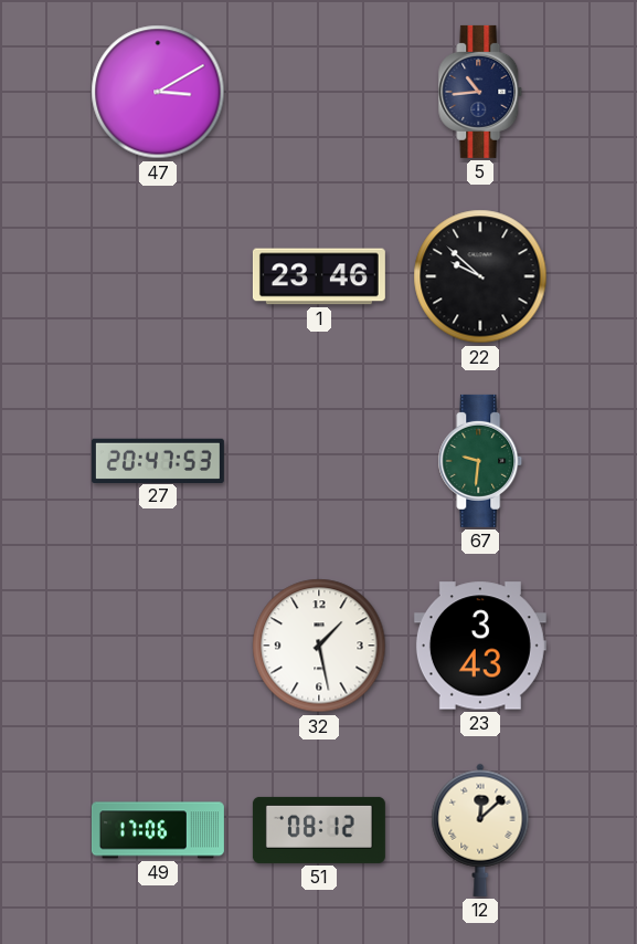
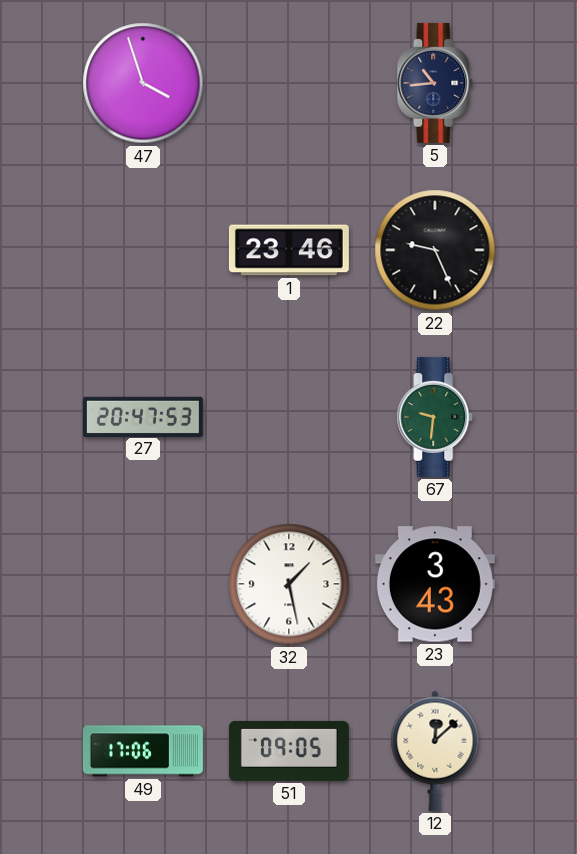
47: 3:10 -> 3:57
22: 9:52 -> 9:26
51: 08:12 -> 09:05
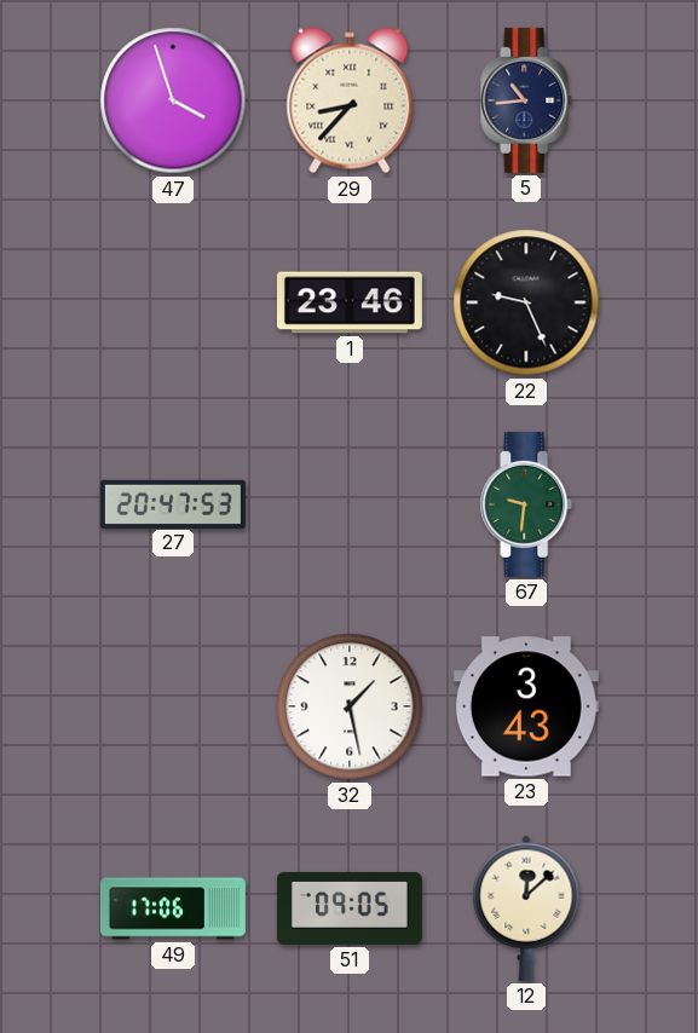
29: none -> 8:37
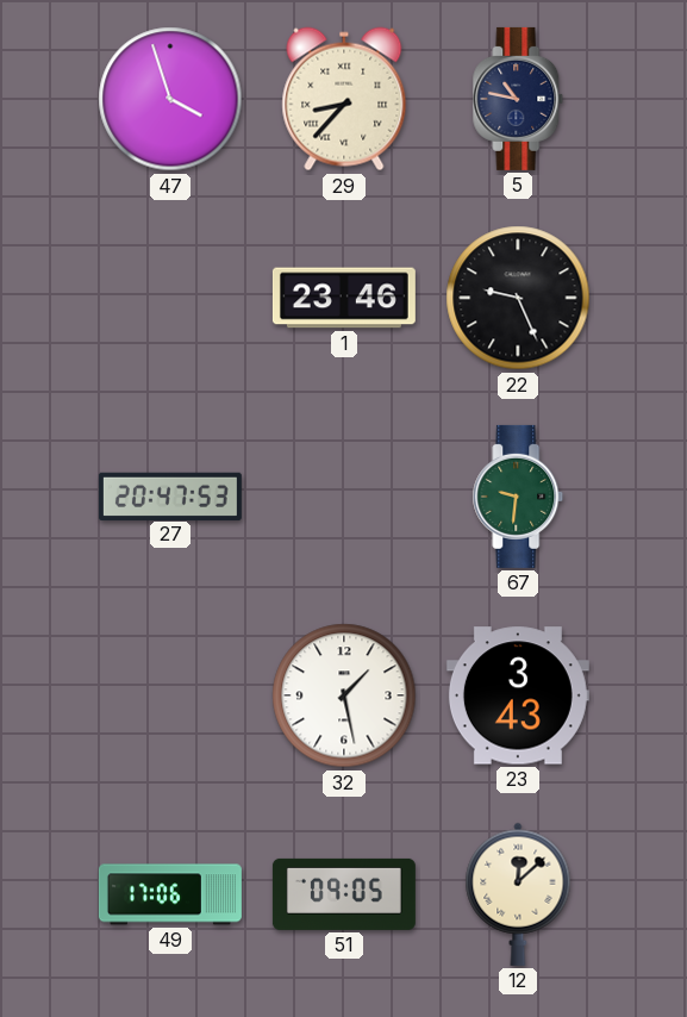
5: 10:44 -> 10:47
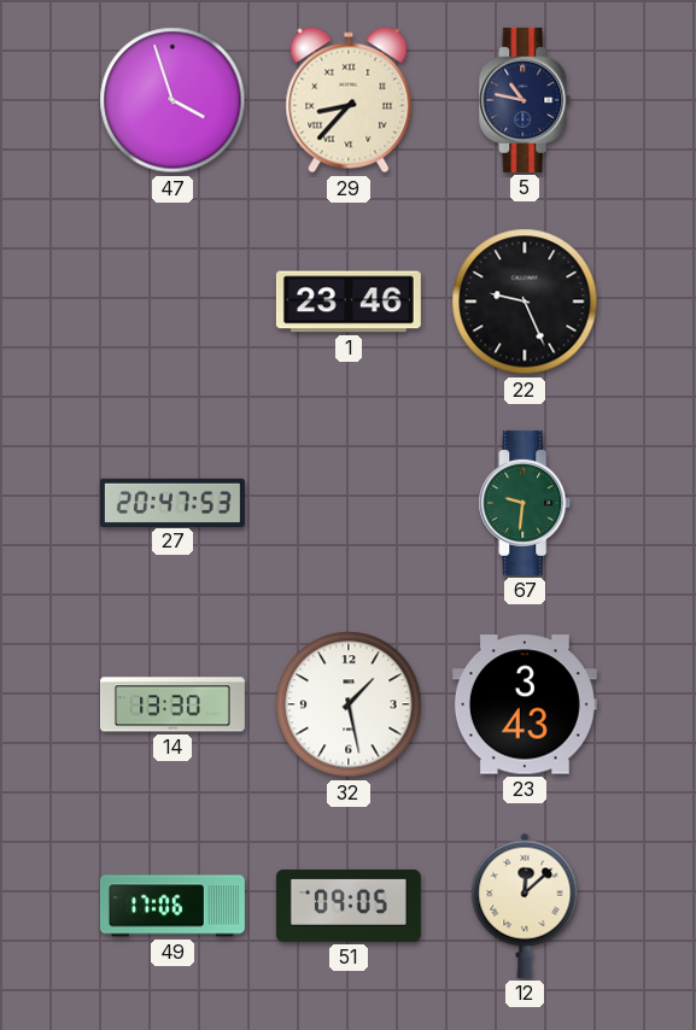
14: none -> 13:30
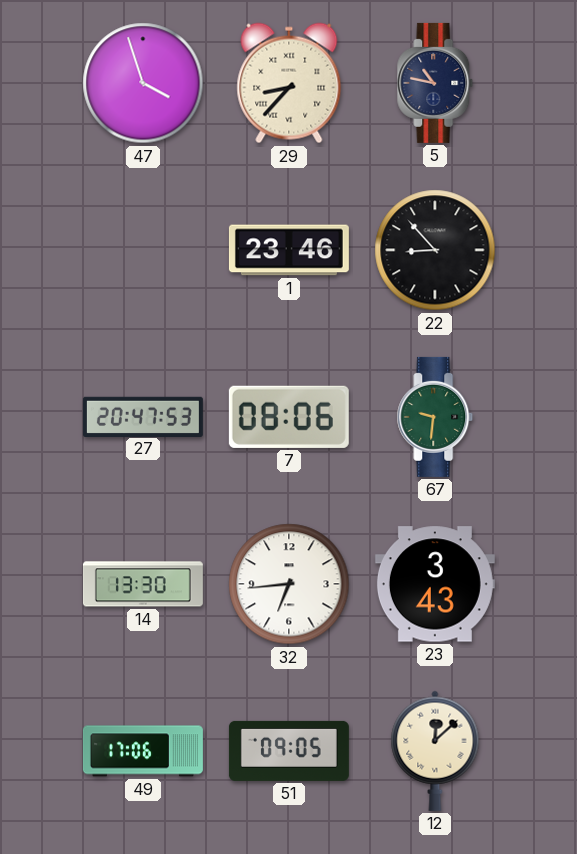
22: 9:26 -> 8:53
7: none -> 08:06
32: 1:28 -> 6:44
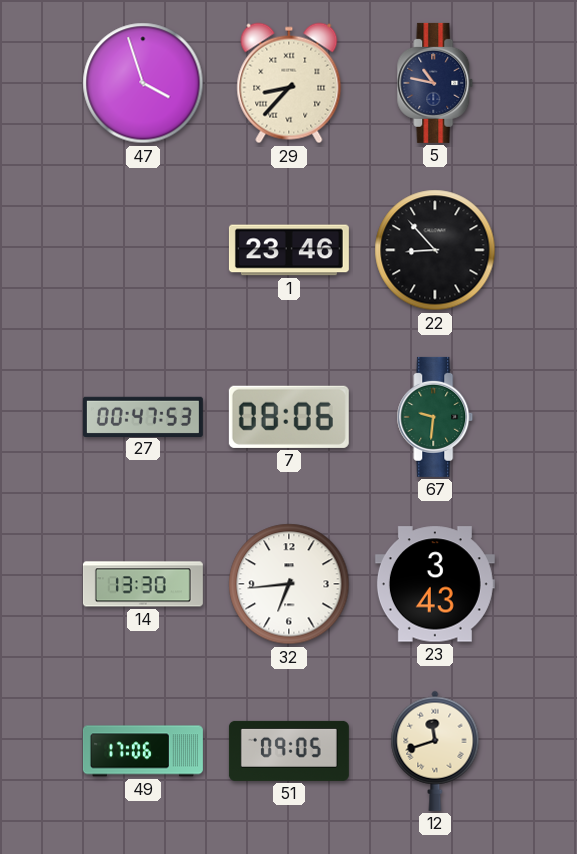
27: 20:47 -> 00:47
12: 12:08 -> 11:42
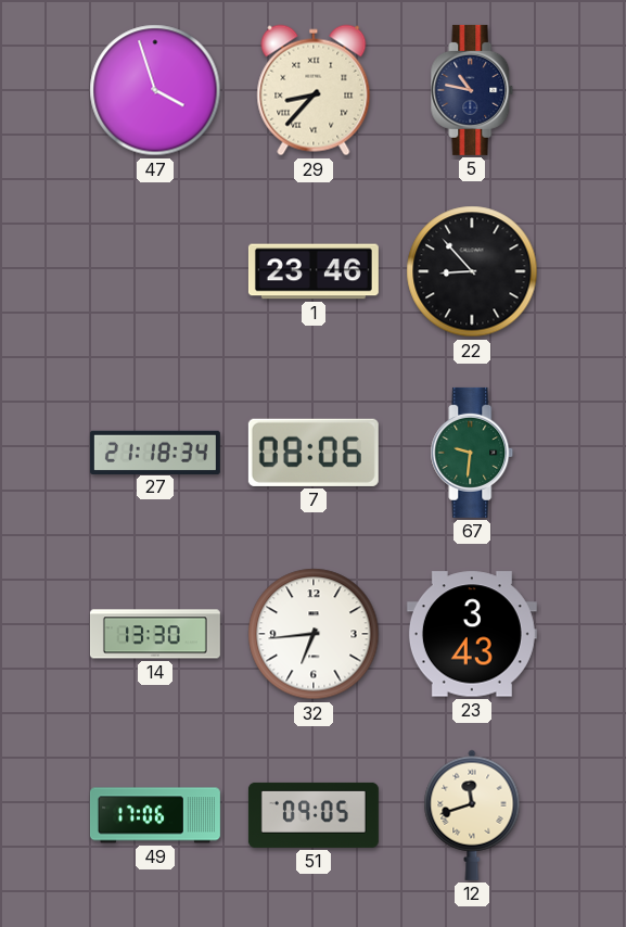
27: 00:47 -> 21:18
